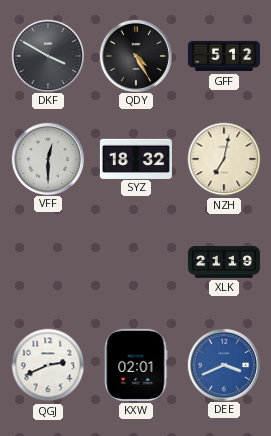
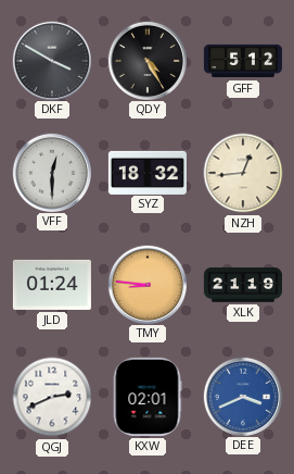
NZH: 7:02 -> 12:44
JLD: none -> 01:24
TMY: none -> 8:46
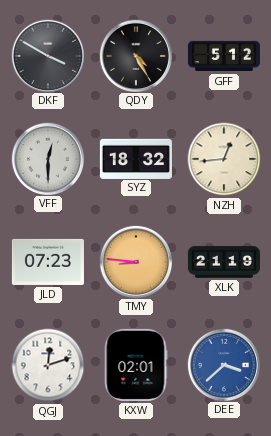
JLD: 01:24 -> 07:23
QGJ: 2:41 -> 12:12
DEE: 3:41 -> 3:38
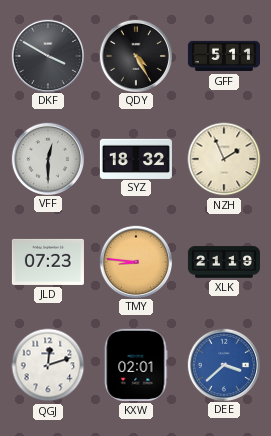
GFF: 5:12 -> 5:11
NZH: 12:44 -> 1:56
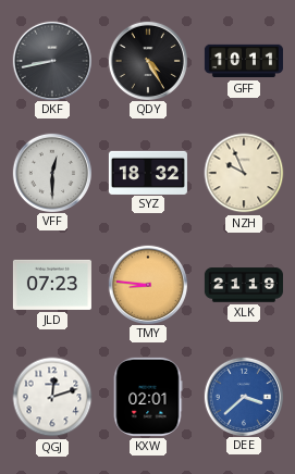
DKF: 3:50 -> 8:43
GFF: 5:11 -> 10:11
NZH: 1:56 -> 9:56
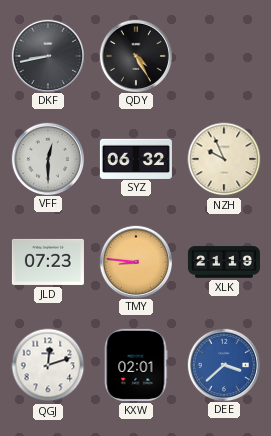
GFF: 10:11 -> none
SYZ: 18:32 -> 06:32
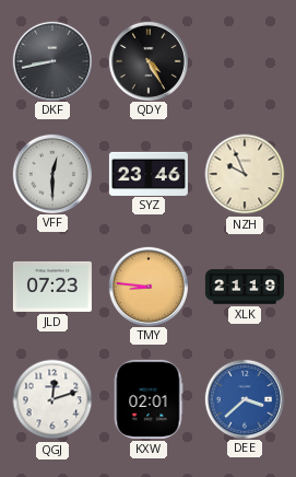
SYZ: 06:32 -> 23:46
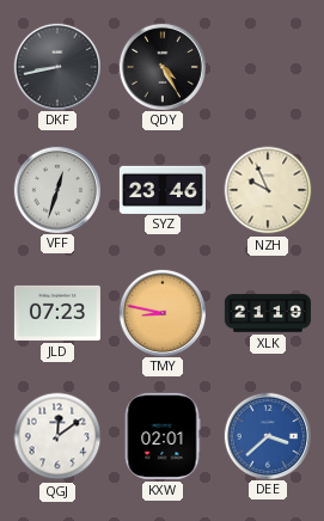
VFF: 12:30 -> 12:33
TMY: 8:46 -> 8:47
QGJ: 12:12 -> 12:09
